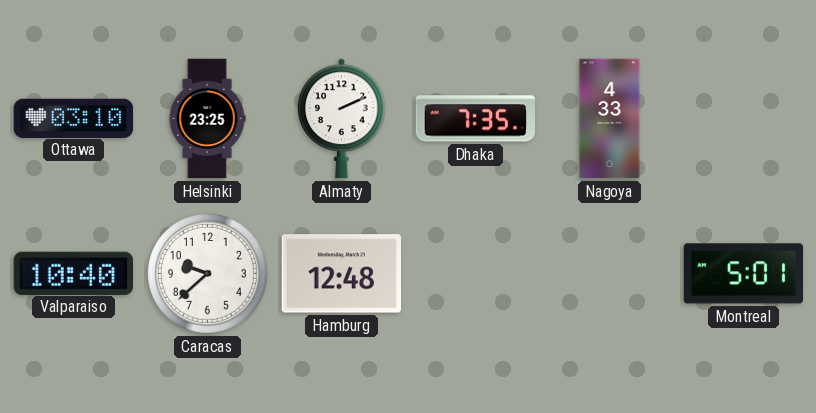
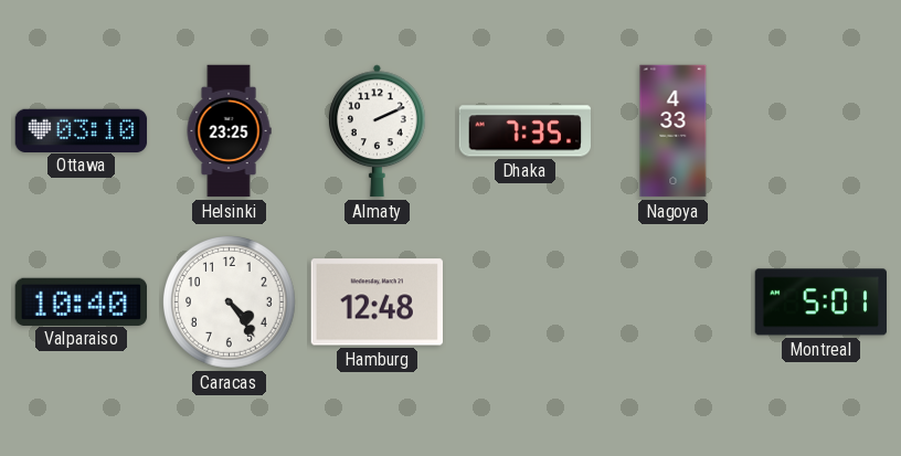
Caracas: 9:38 -> 4:24
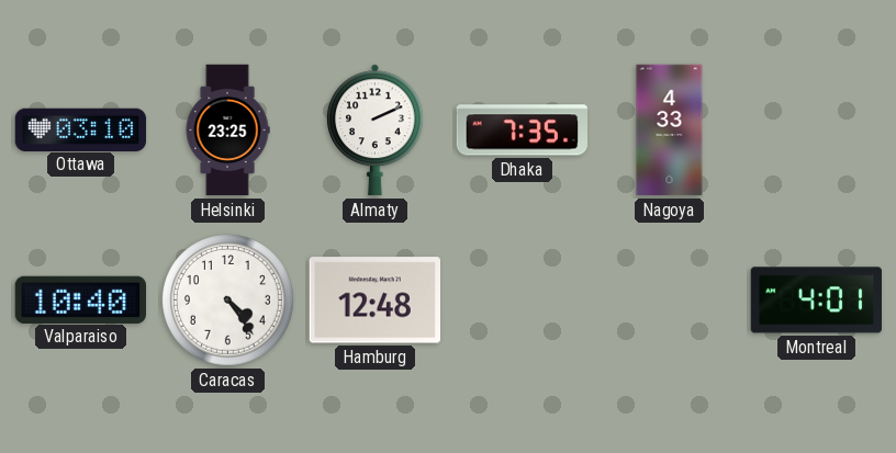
Montreal: 5:01 -> 4:01
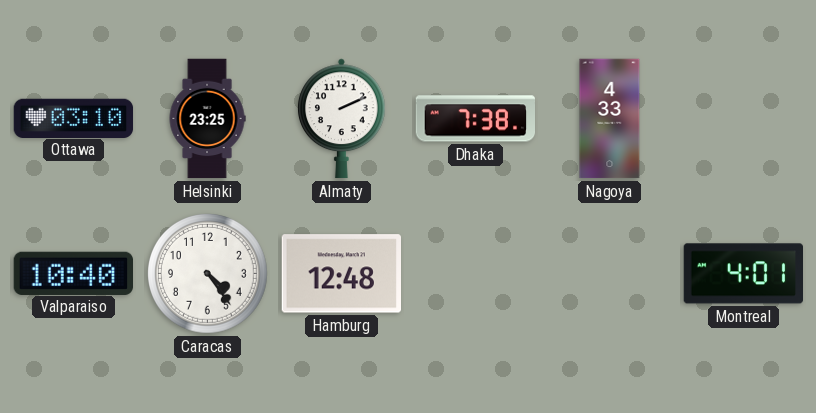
Dhaka: 7:35 -> 7:38
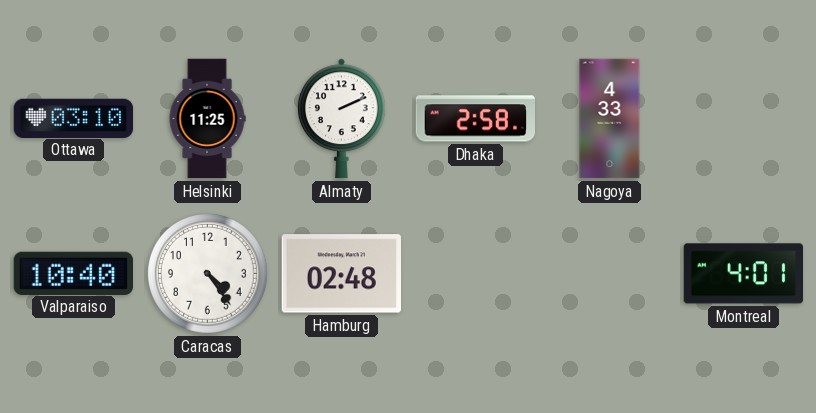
Helsinki: 23:25 -> 11:25
Dhaka: 7:38 -> 2:58
Hamburg: 12:48 -> 02:48
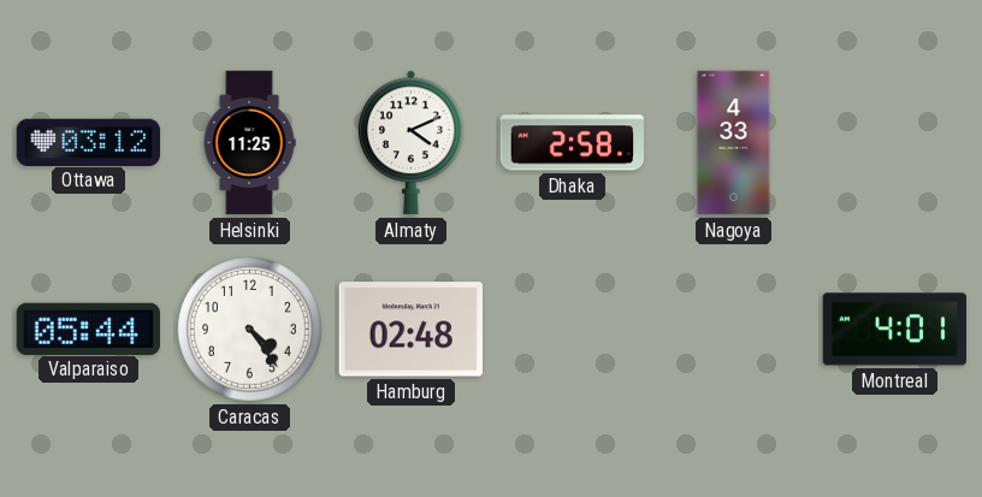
Ottawa: 03:10 -> 03:12
Almaty: 2:11 -> 4:11
Valparaiso: 10:40 -> 05:44
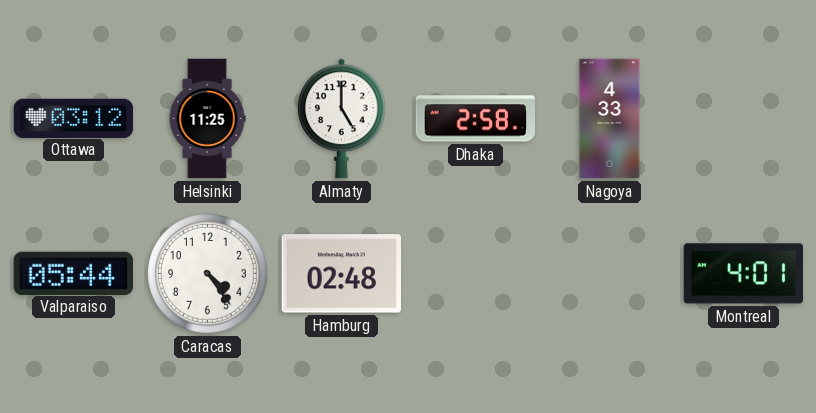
Almaty: 4:11 -> 5:00
